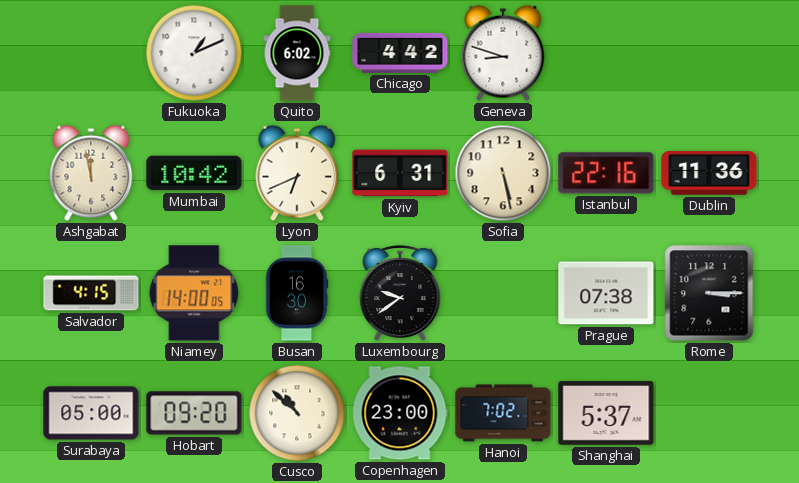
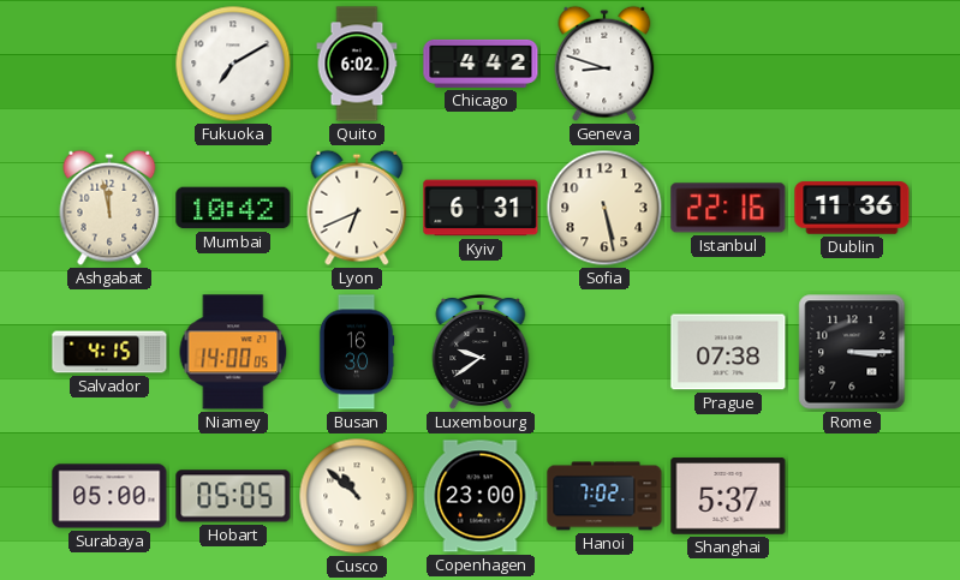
Fukuoka: 1:11 -> 7:10
Hobart: 09:20 -> 05:05
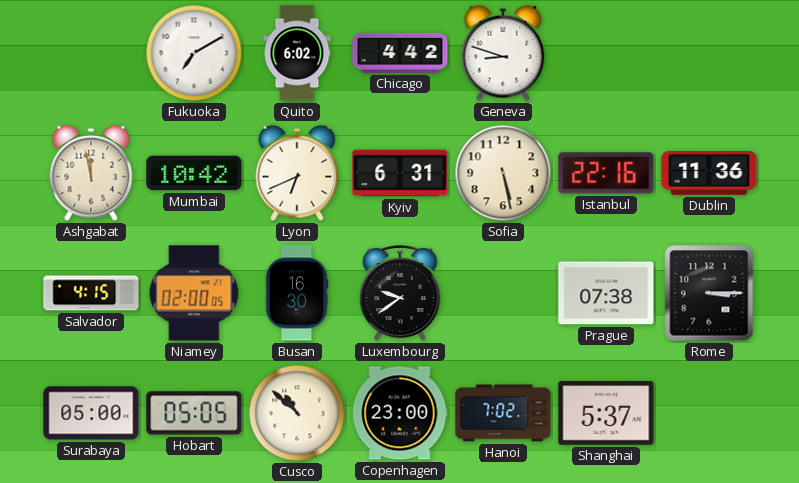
Niamey: 14:00 -> 02:00
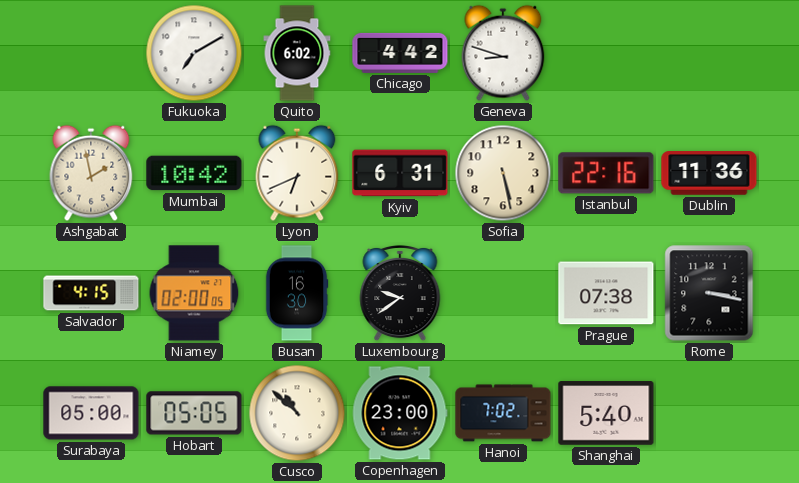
Ashgabat: 11:58 -> 1:58
Rome: 3:15 -> 3:17
Shanghai: 5:37 -> 5:40
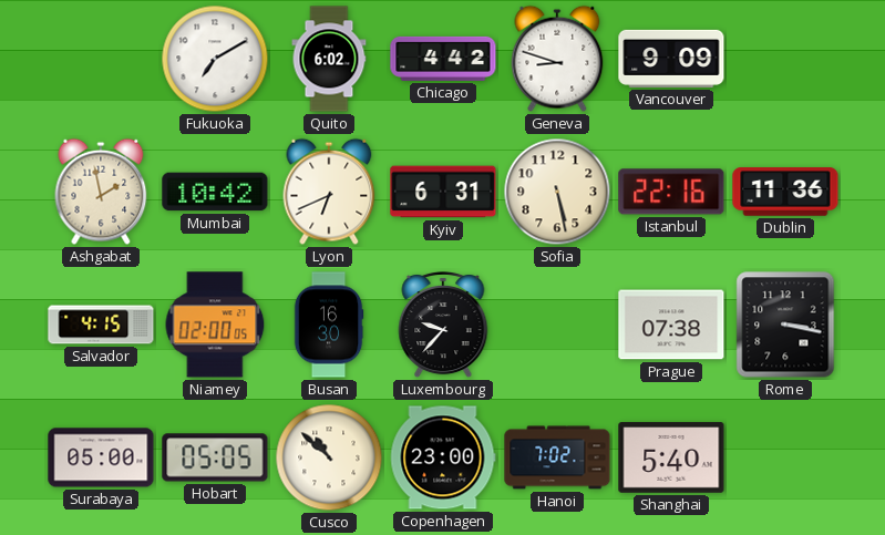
Vancouver: none -> 9:09
Luxembourg: 9:39 -> 9:37
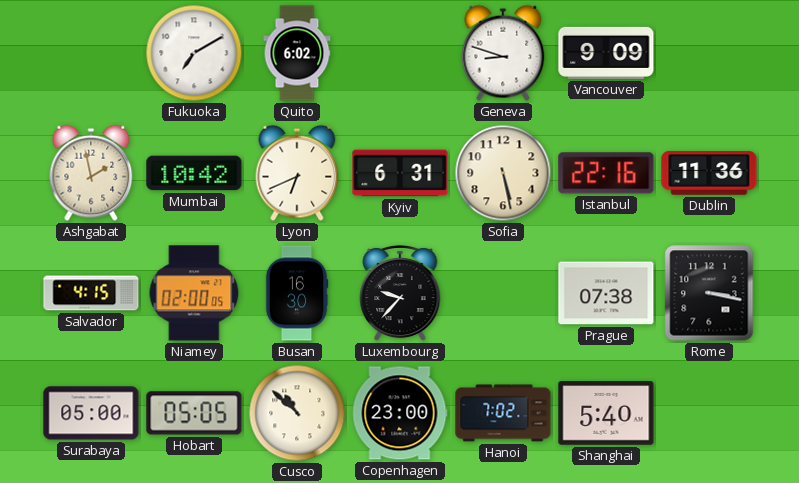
Chicago: 4:42 -> none
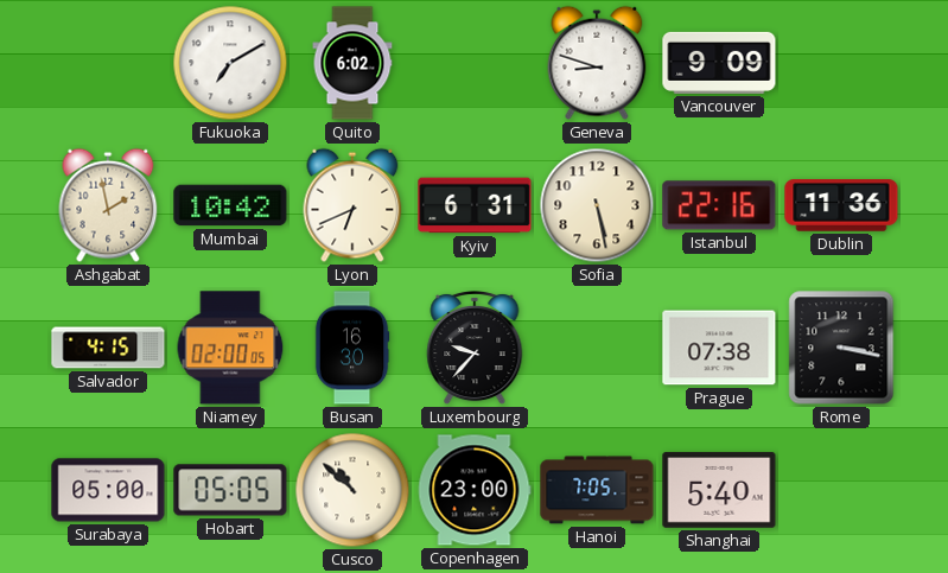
Hanoi: 7:02 -> 7:05
